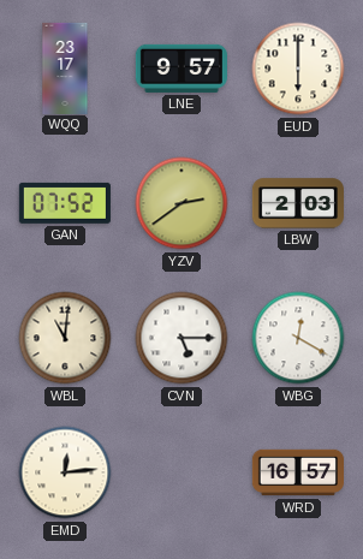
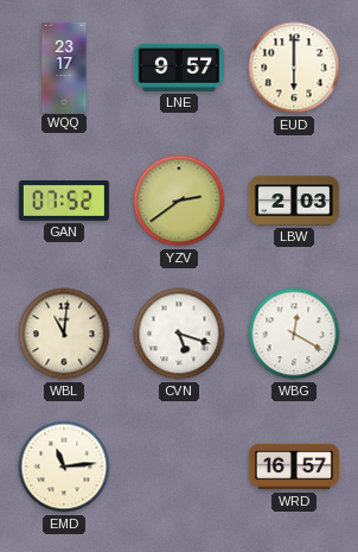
CVN: 5:15 -> 5:18
EMD: 12:14 -> 11:14
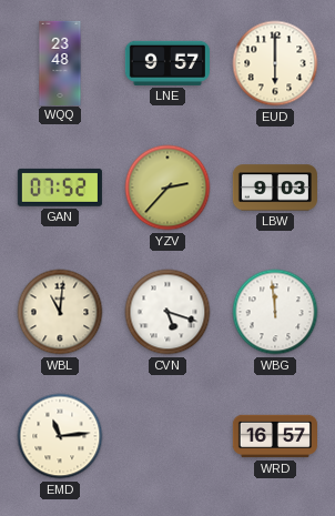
WQQ: 23:17 -> 23:48
YZV: 2:39 -> 2:37
LBW: 2:03 -> 9:03
WBG: 12:20 -> 11:59
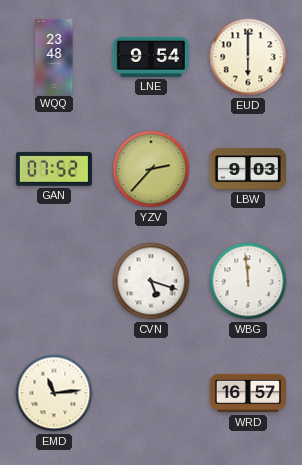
LNE: 9:57 -> 9:54
WBL: 11:01 -> none
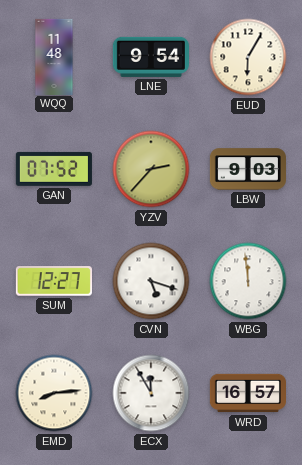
WQQ: 23:48 -> 11:48
EUD: 6:00 -> 6:05
SUM: none -> 12:27
EMD: 11:14 -> 8:14
ECX: none -> 11:55
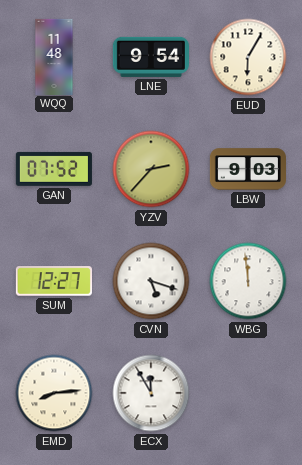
WRD: 16:57 -> none
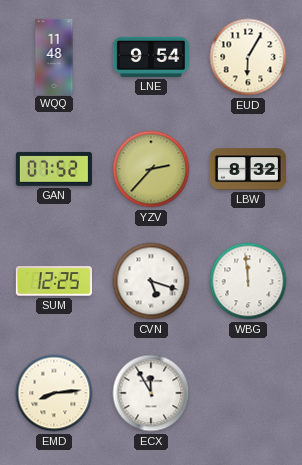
LBW: 9:03 -> 8:32
SUM: 12:27 -> 12:25
